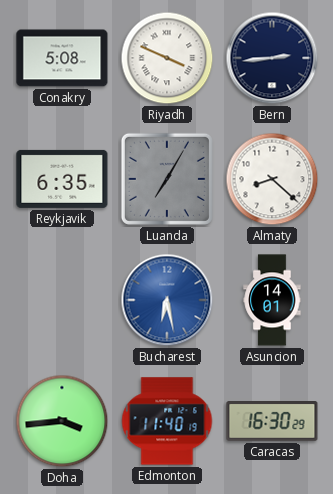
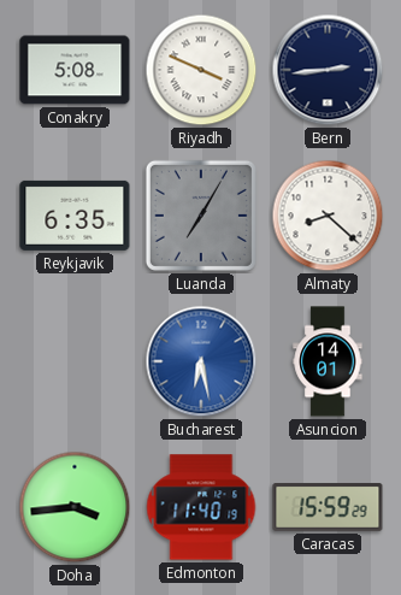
Caracas: 16:30 -> 15:59
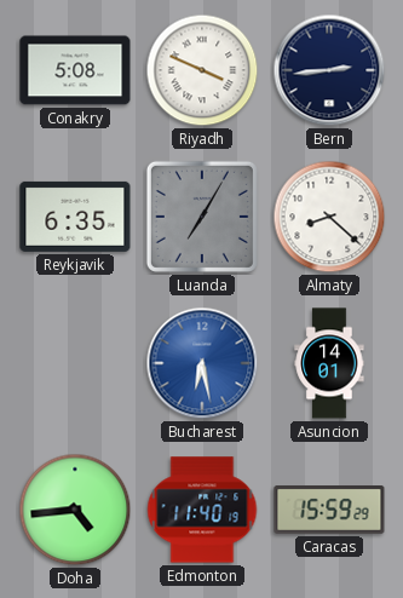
Doha: 3:44 -> 4:44
